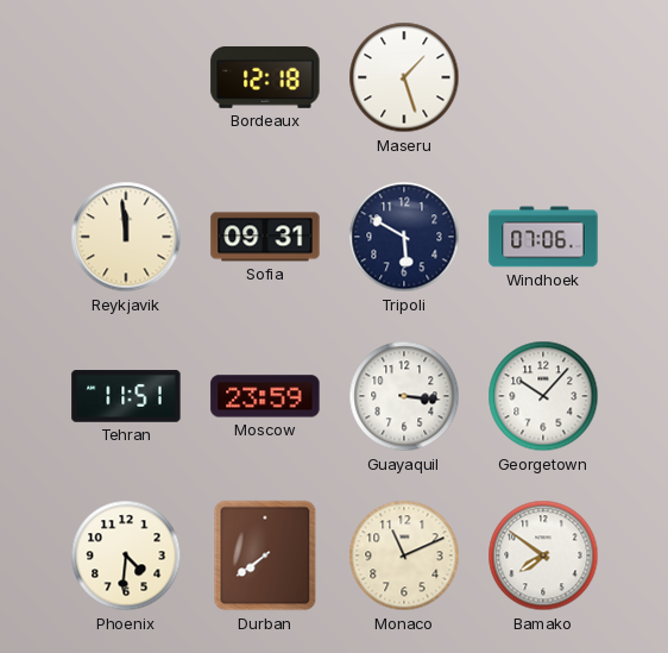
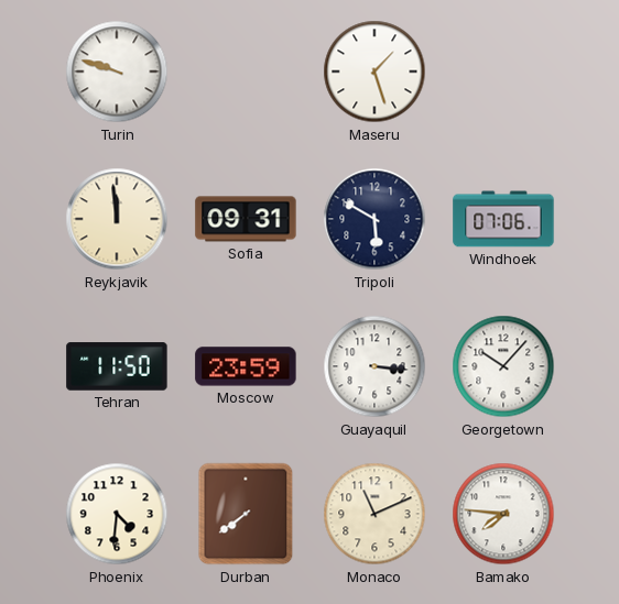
Turin: none -> 9:48
Bordeaux: 12:18 -> none
Tehran: 11:51 -> 11:50
Bamako: 7:51 -> 7:46
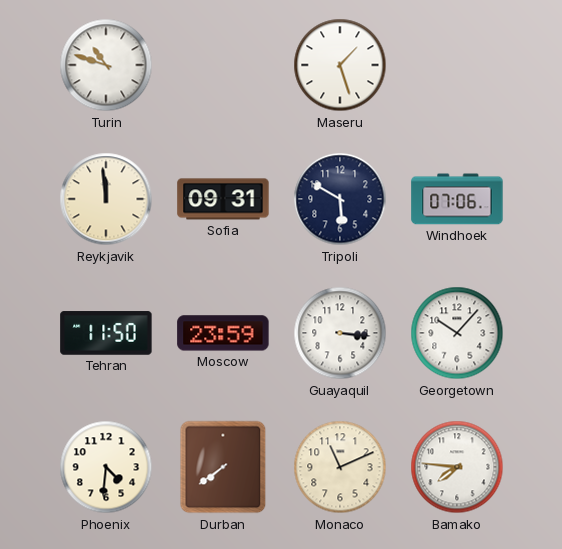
Turin: 9:48 -> 10:48
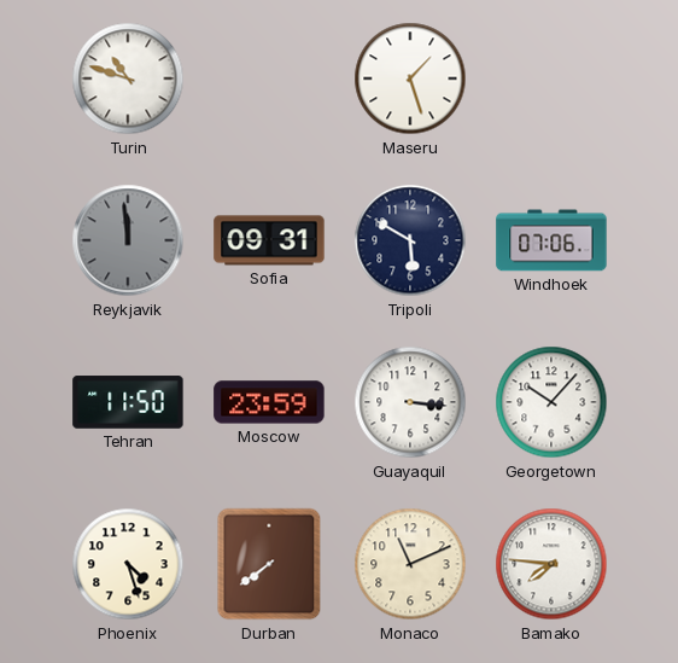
Reykjavik dial: cream -> grey
Phoenix: 4:31 -> 4:27
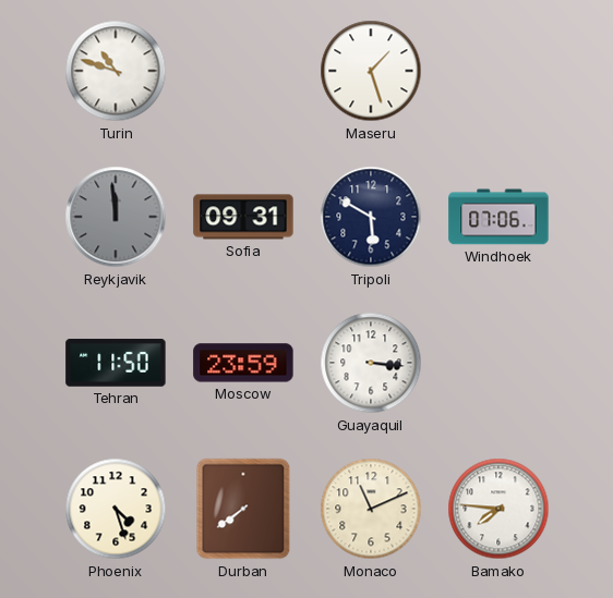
Georgetown: 10:07 -> none
